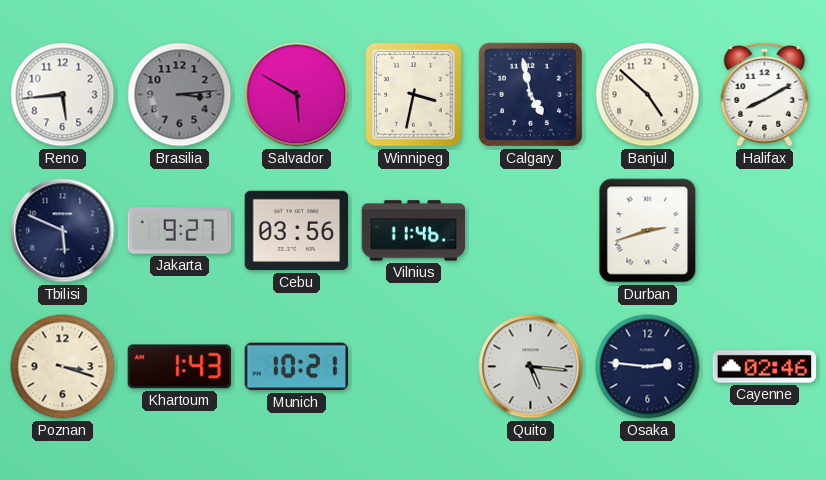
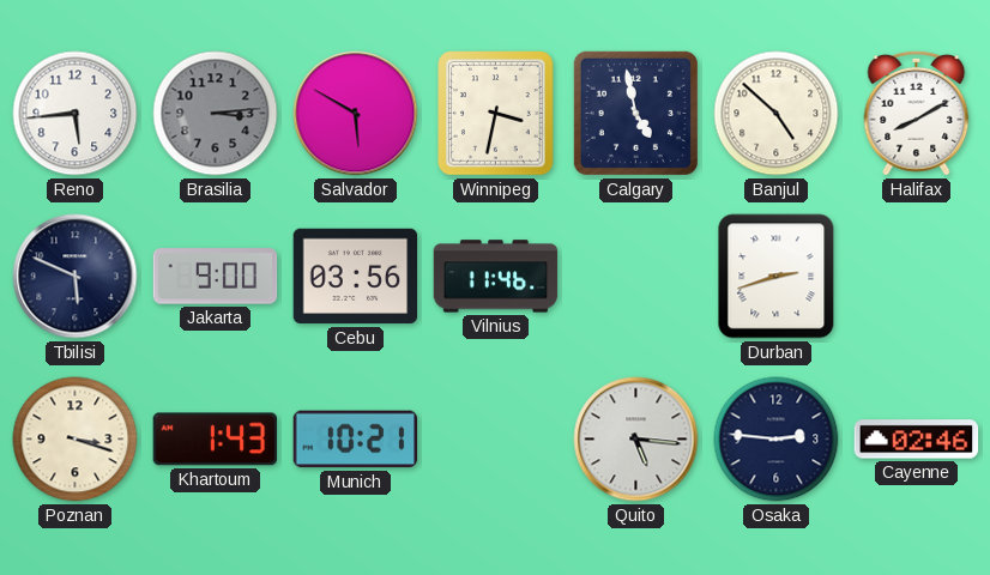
Jakarta: 9:27 -> 9:00
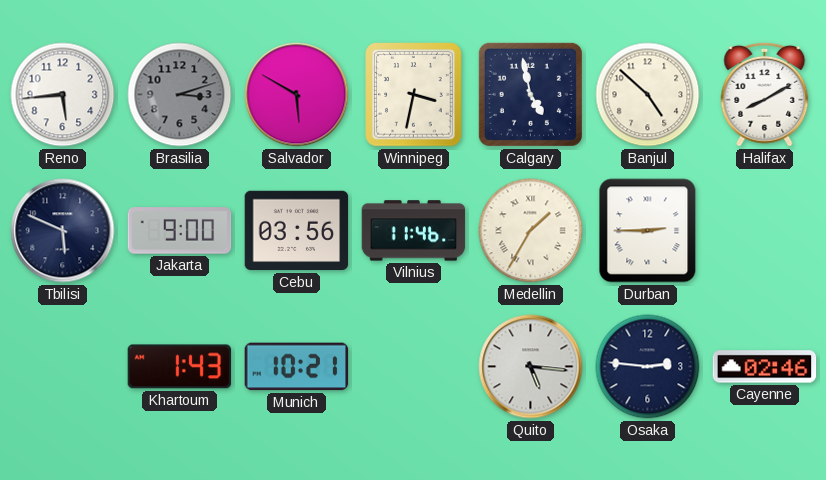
Brasilia: 3:14 -> 3:12
Medellin: none -> 1:35
Durban: 2:42 -> 2:45
Poznan: 3:18 -> none
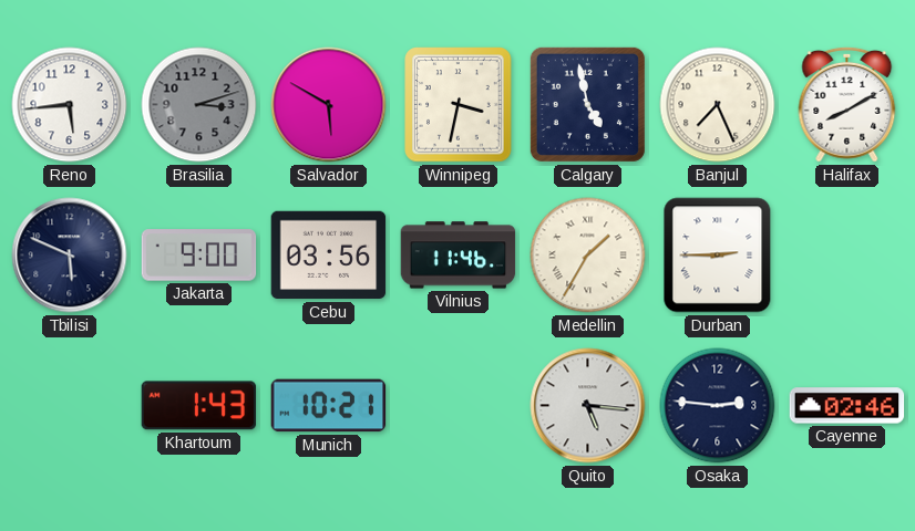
Banjul: 4:52 -> 7:26
